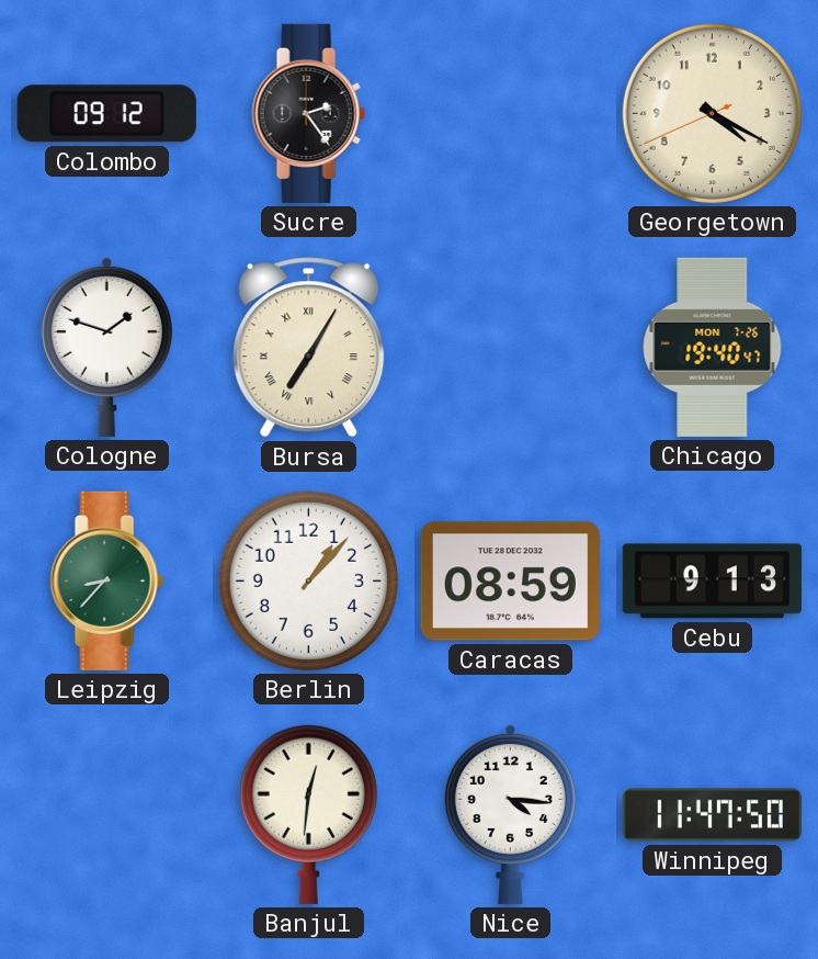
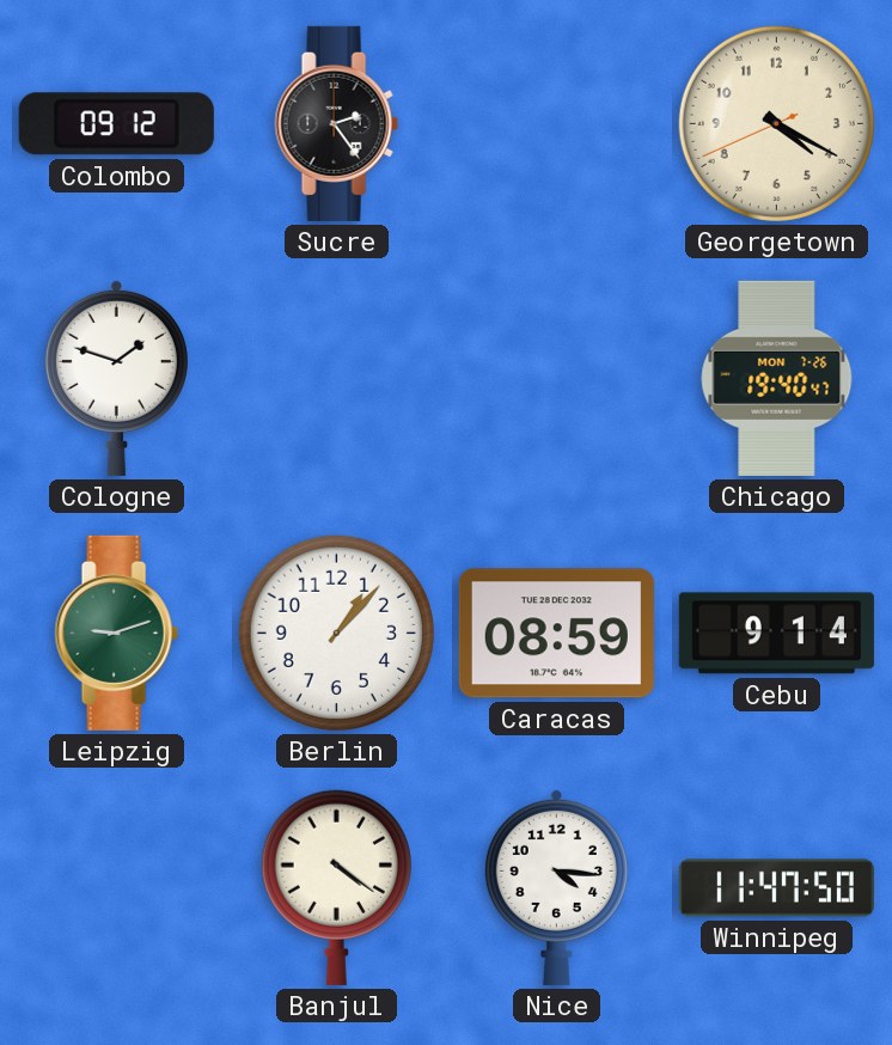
Bursa: 7:05 -> none
Leipzig: 8:37 -> 9:12
Cebu: 9:13 -> 9:14
Banjul: 12:31 -> 4:21
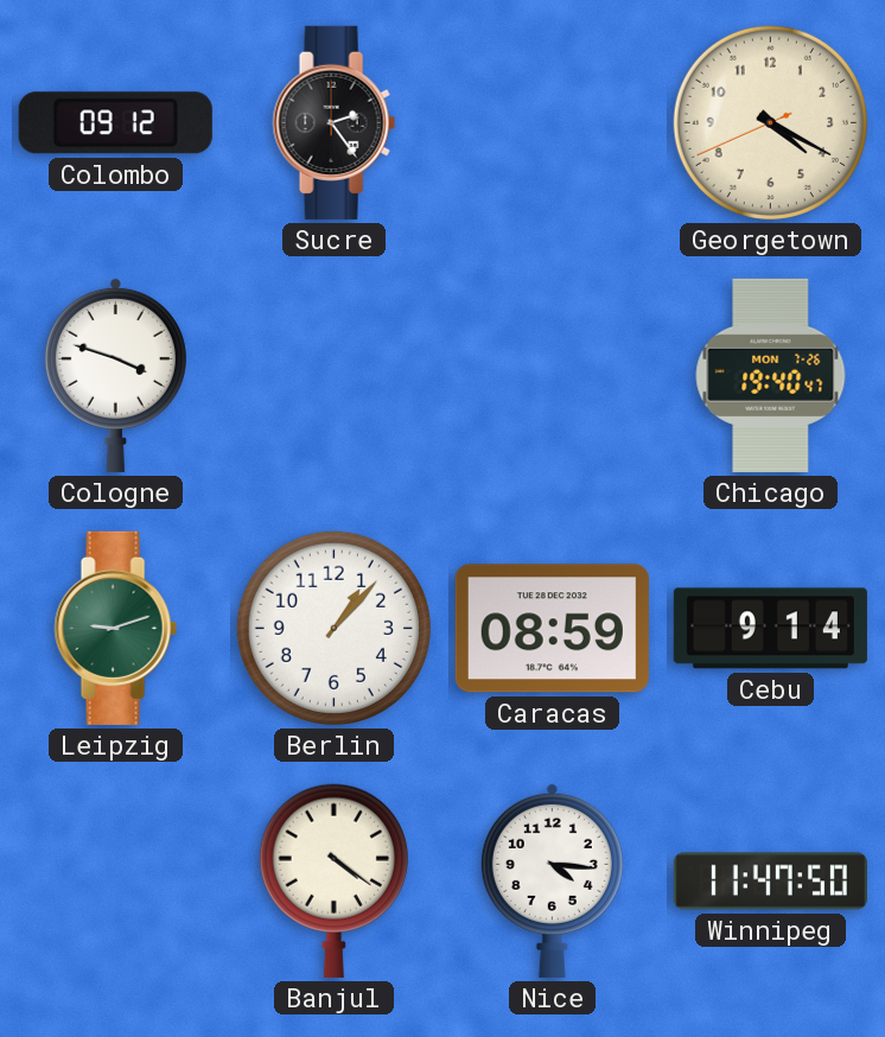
Cologne: 1:48 -> 3:48
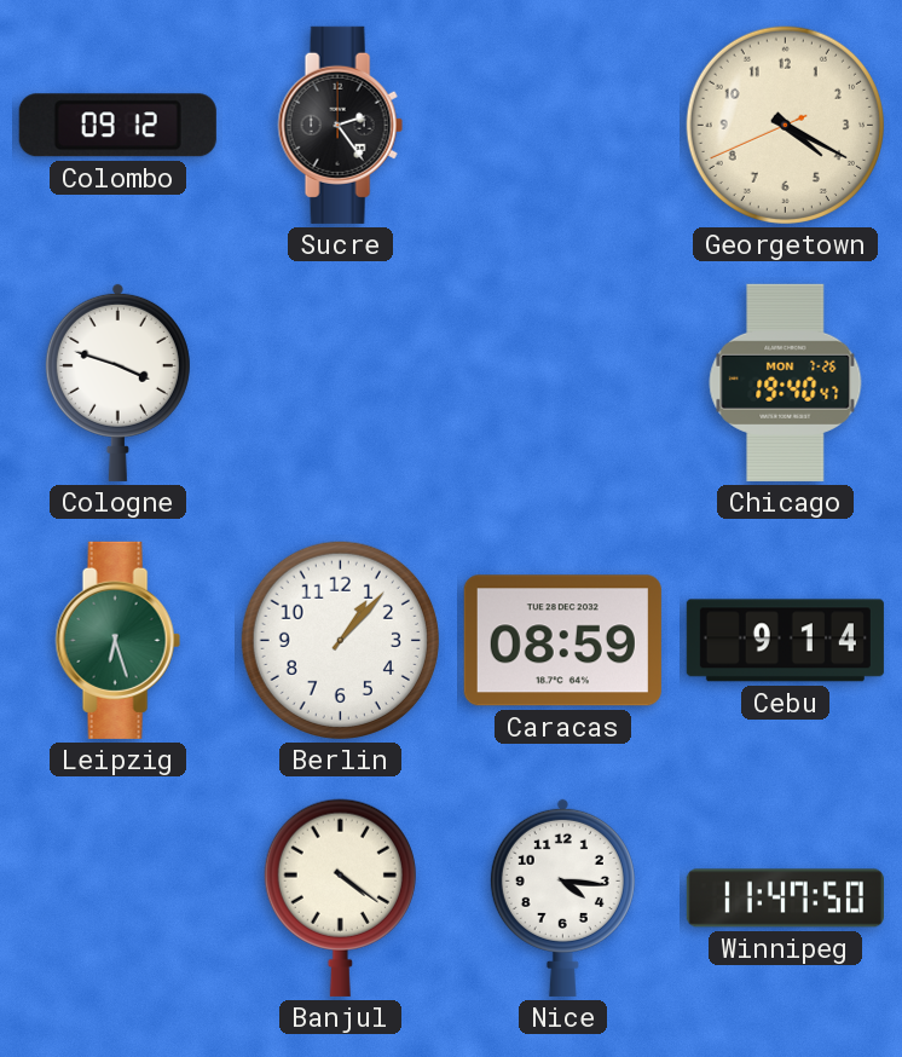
Leipzig: 9:12 -> 6:27
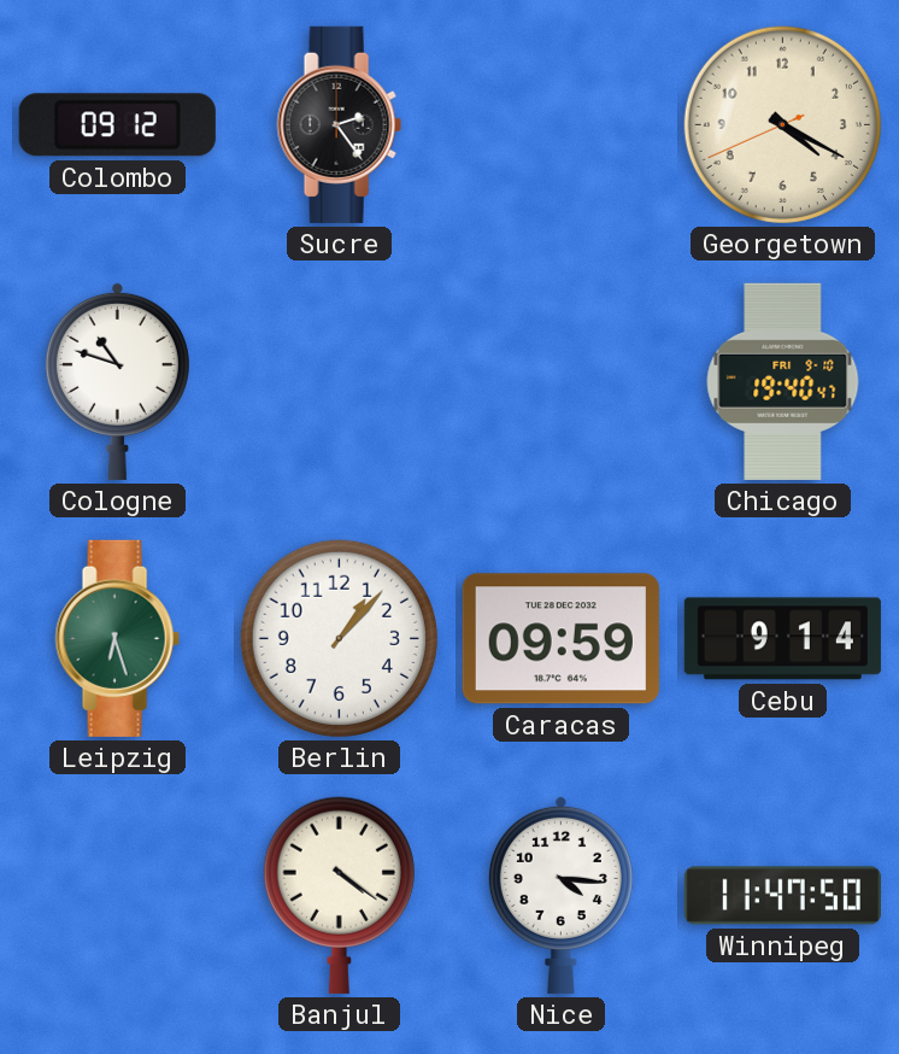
Cologne: 3:48 -> 10:48
Chicago date: MON 7-26 -> FRI 9-10
Caracas: 08:59 -> 09:59
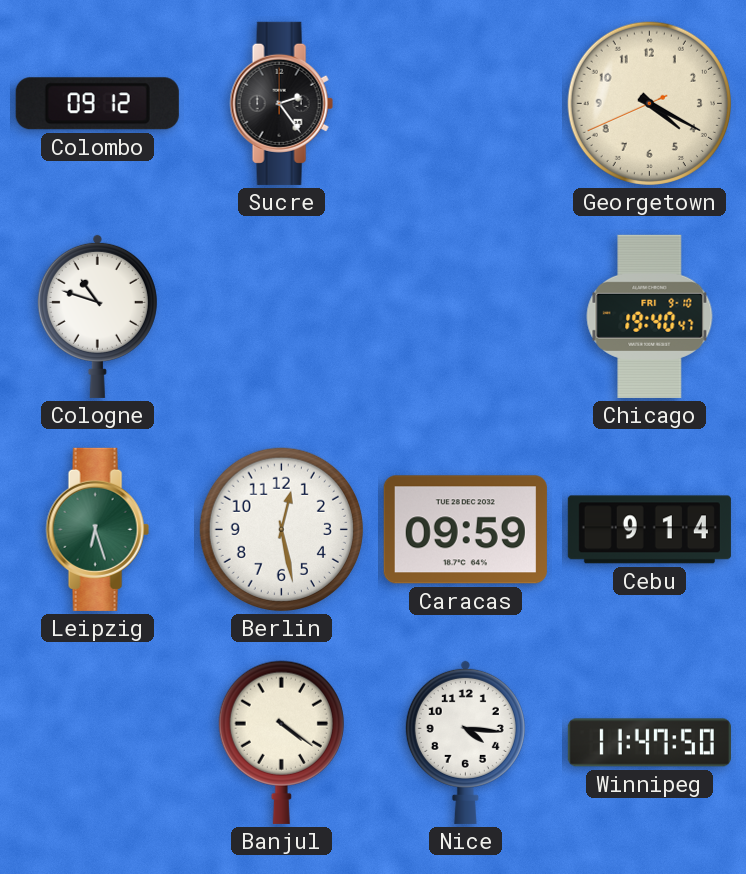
Berlin: 1:07 -> 12:28
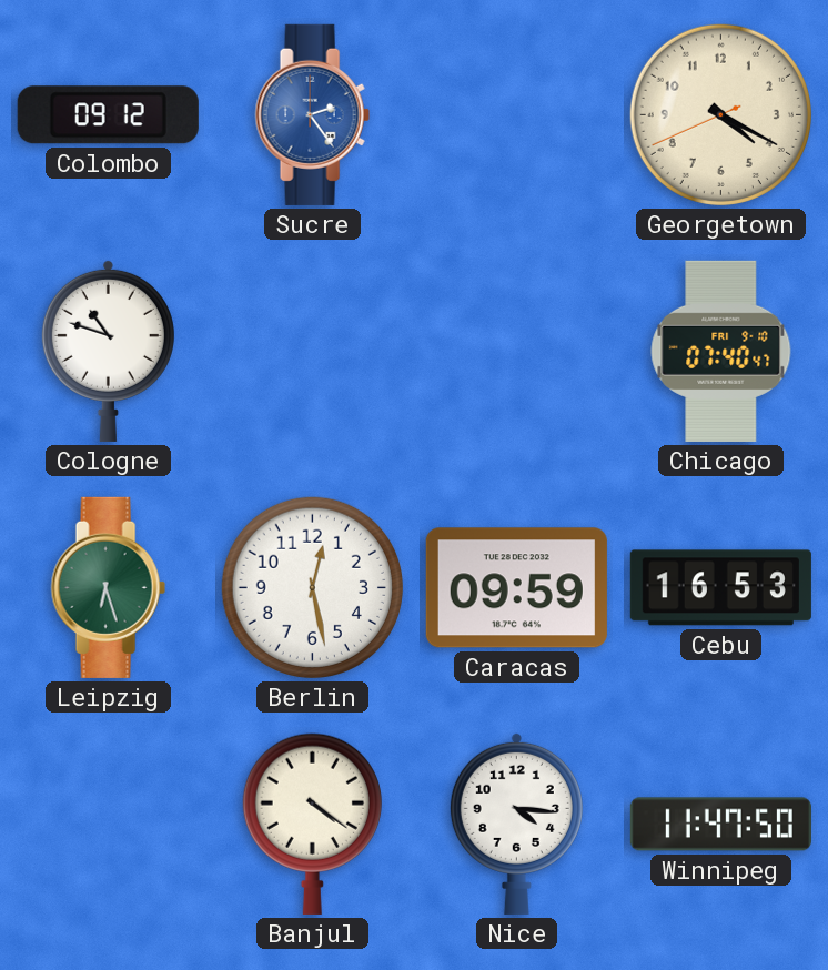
Sucre dial: black -> blue
Chicago: 19:40 -> 07:40
Cebu: 9:14 -> 16:53
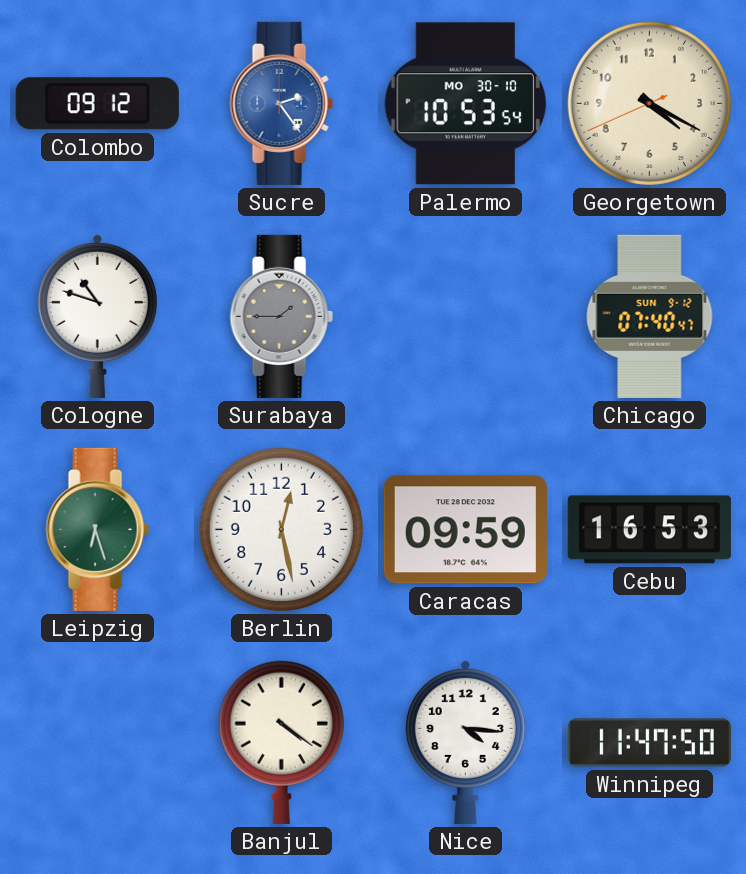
Palermo: none -> 10:53
Surabaya: none -> 1:45
Chicago date: FRI 9-10 -> SUN 9-12
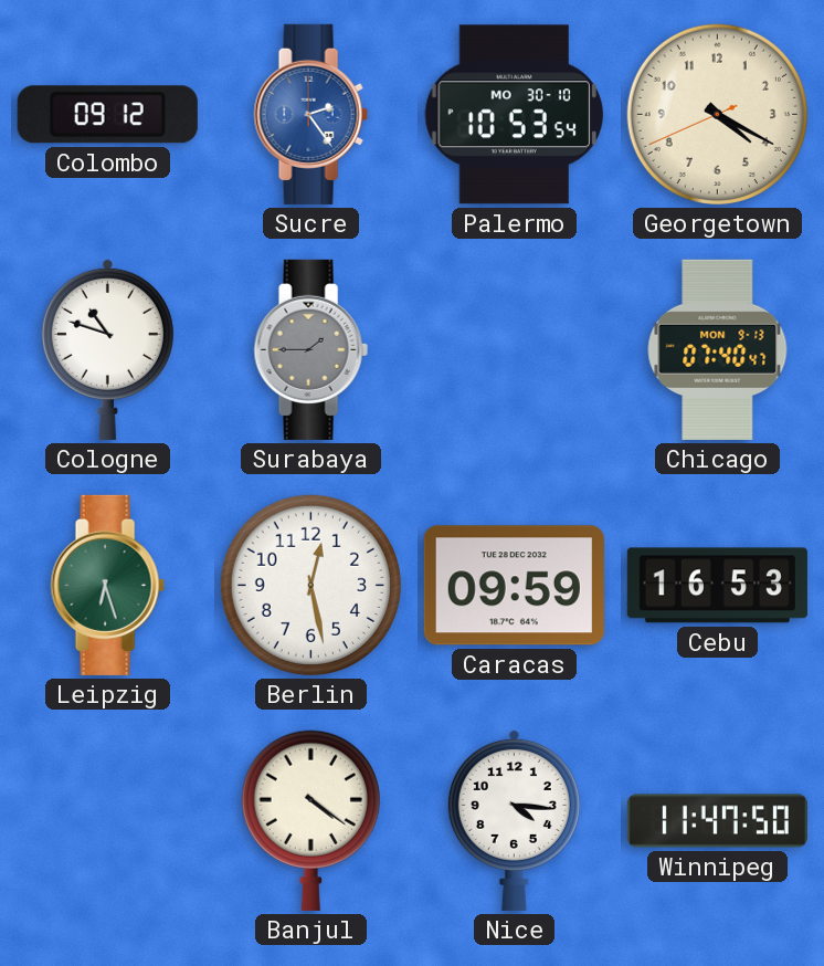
Chicago date: SUN 9-12 -> MON 9-13
